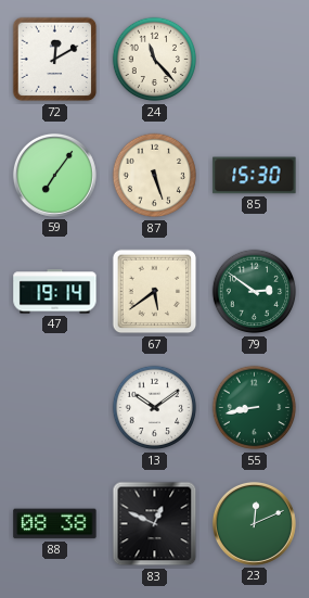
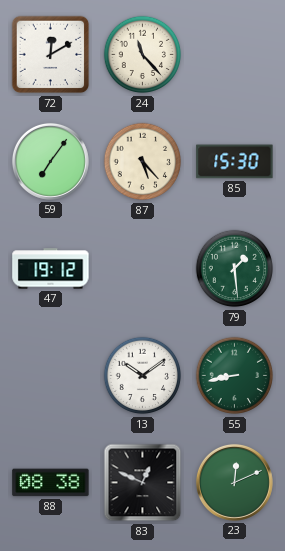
87: 5:27 -> 5:23
47: 19:14 -> 19:12
67: 5:39 -> none
79: 2:51 -> 1:29
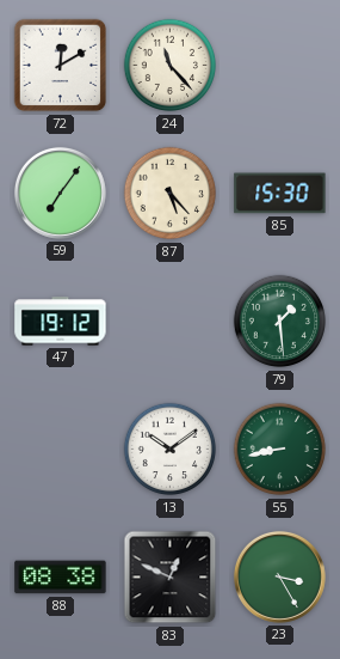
23: 12:11 -> 3:25
